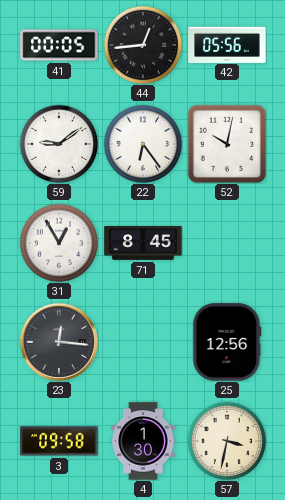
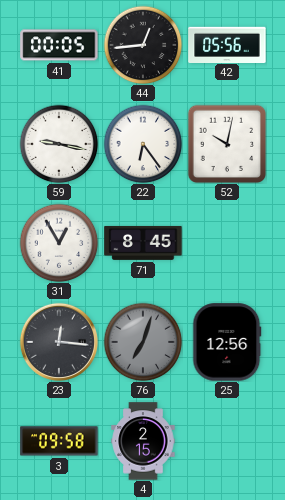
59: 9:09 -> 9:17
76: none -> 7:03
4: 1:30 -> 2:15
57: 3:32 -> none
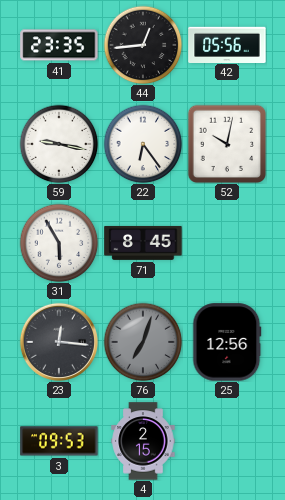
41: 00:05 -> 23:35
31: 12:55 -> 5:55
3: 09:58 -> 09:53
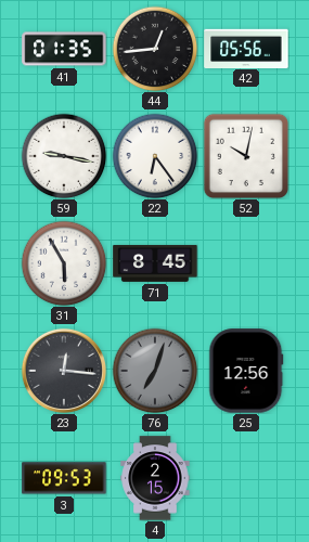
41: 23:35 -> 01:35
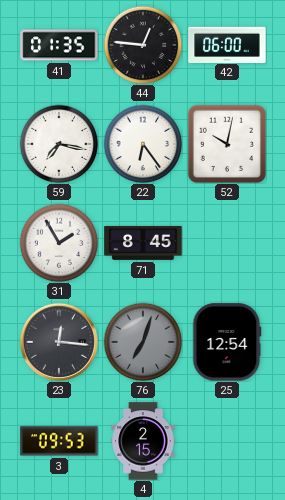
44: 12:44 -> 12:46
42: 05:56 -> 06:00
59: 9:17 -> 7:17
31: 5:55 -> 1:55
25: 12:56 -> 12:54
